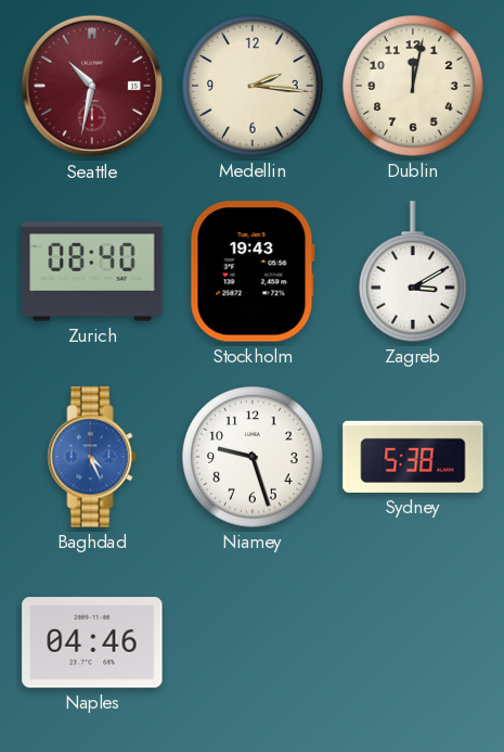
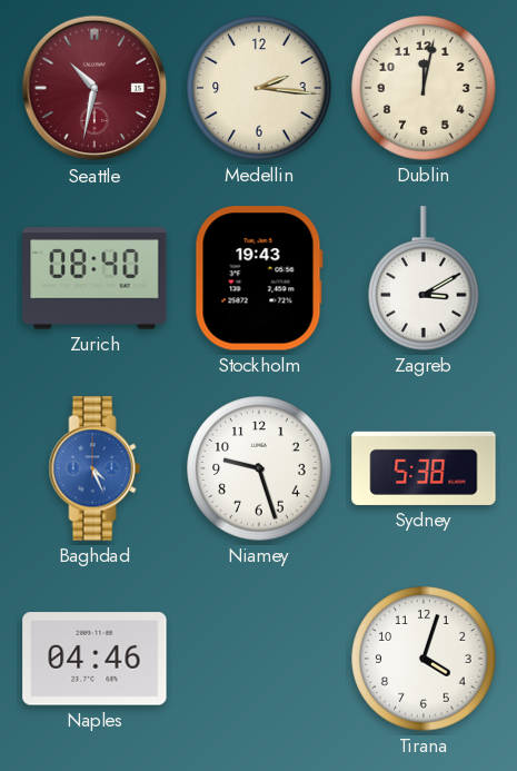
Tirana: none -> 4:03
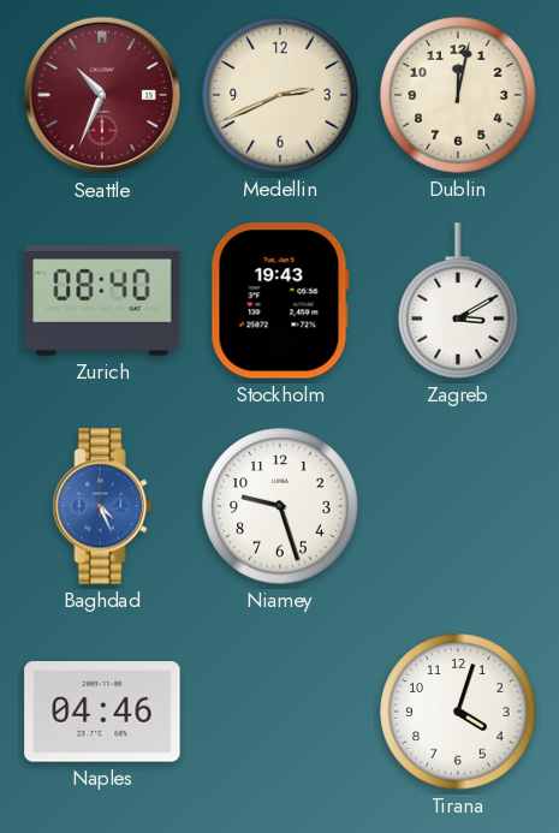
Seattle: 10:32 -> 10:34
Medellin: 2:16 -> 2:41
Sydney: 5:38 -> none
